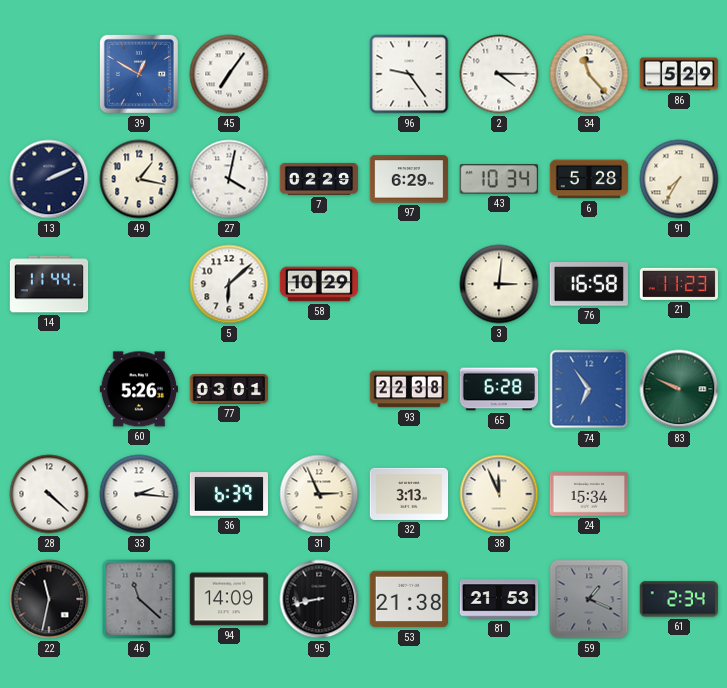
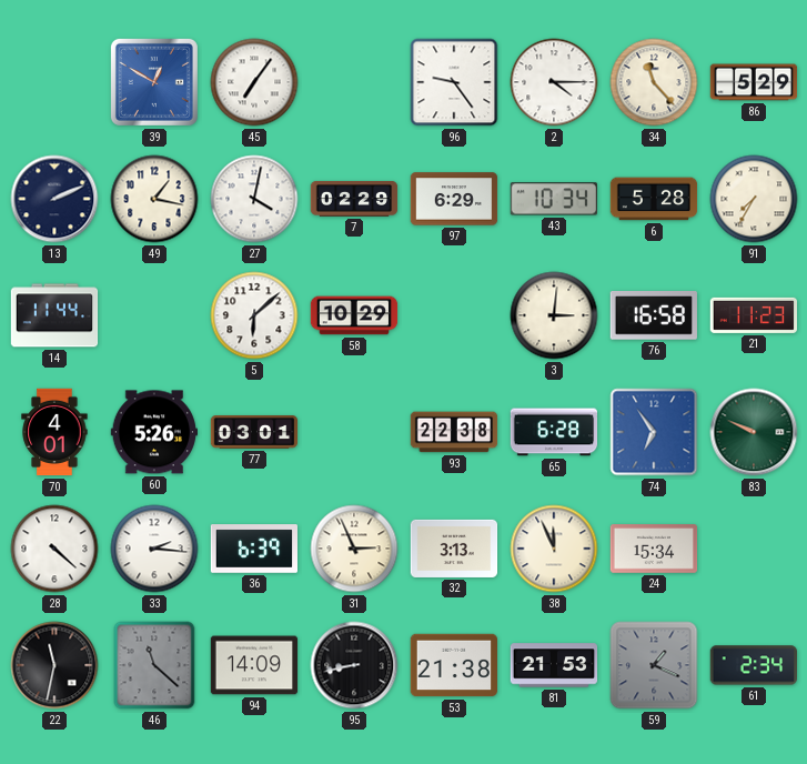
70: none -> 4:01
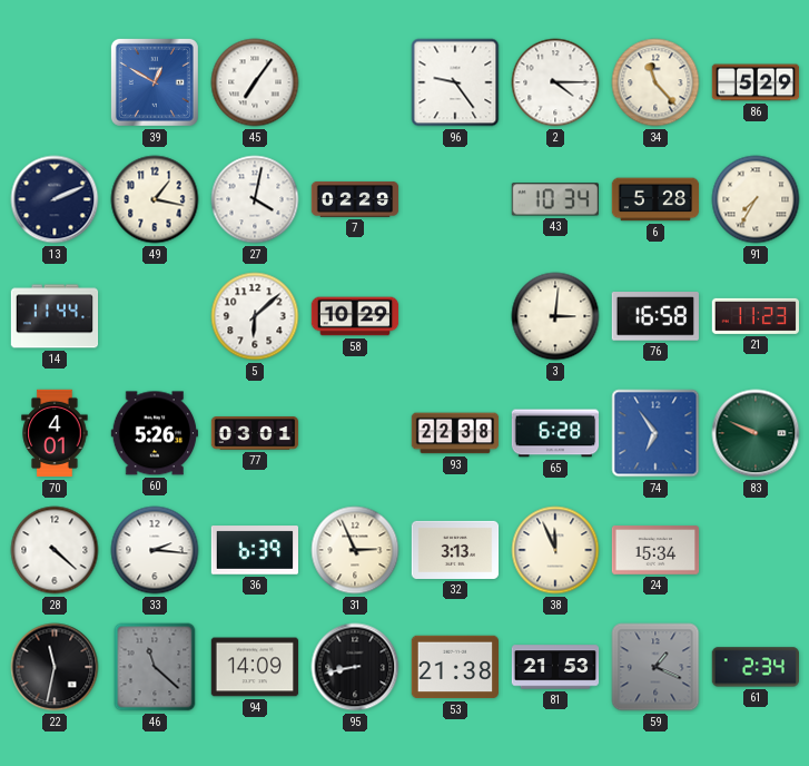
97: 6:29 -> none
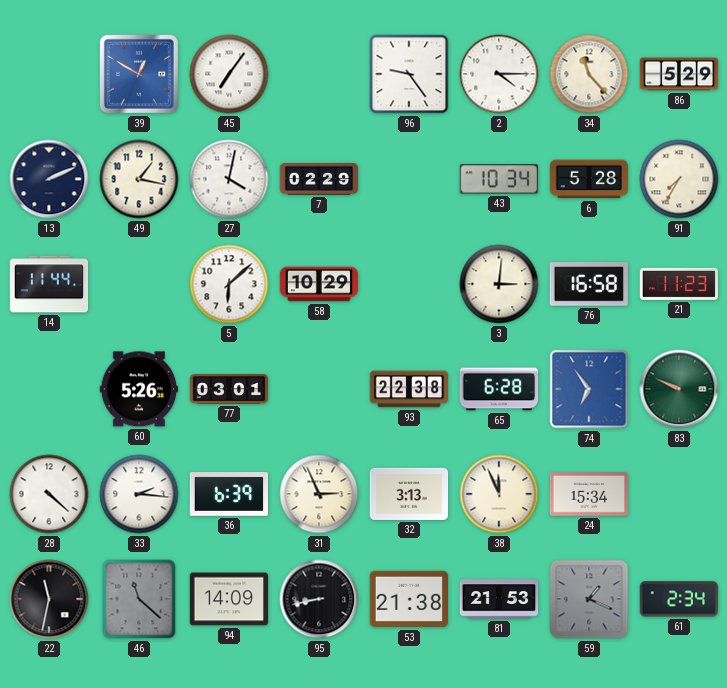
70: 4:01 -> none
